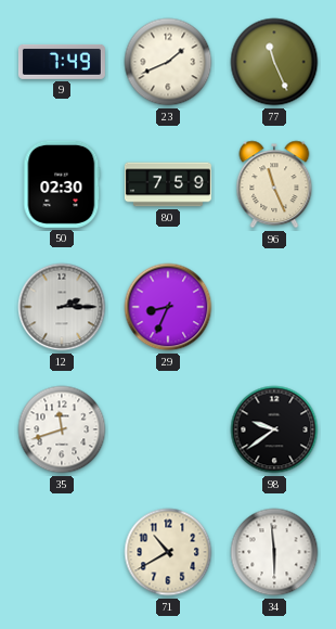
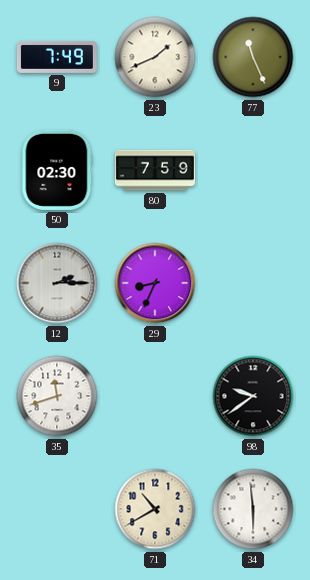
96: 11:26 -> none
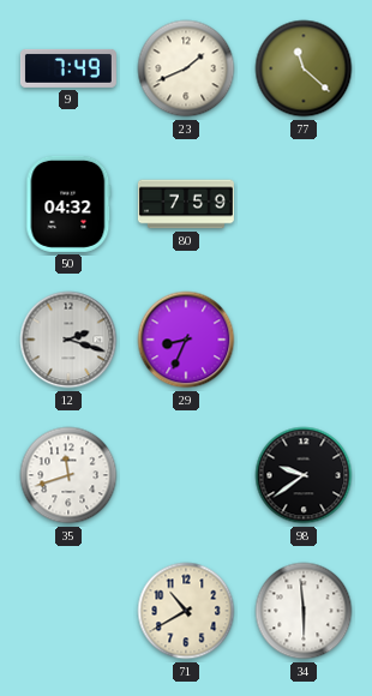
77: 11:26 -> 11:22
50: 02:30 -> 04:32
12: 2:15 -> 2:18
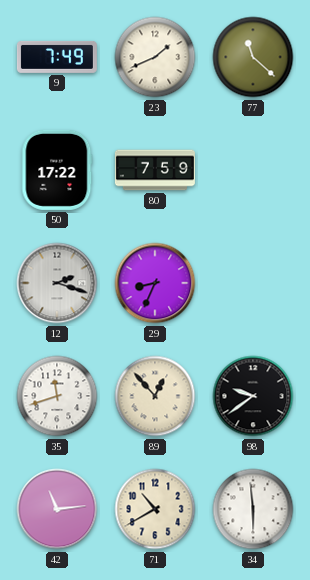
50: 04:32 -> 17:22
89: none -> 12:53
42: none -> 11:14
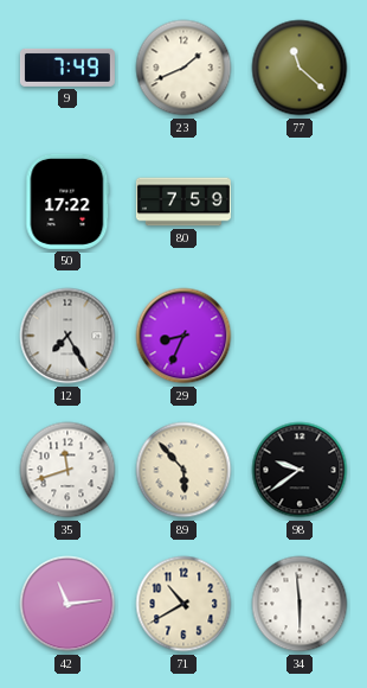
12: 2:18 -> 7:25
89: 12:53 -> 5:53
